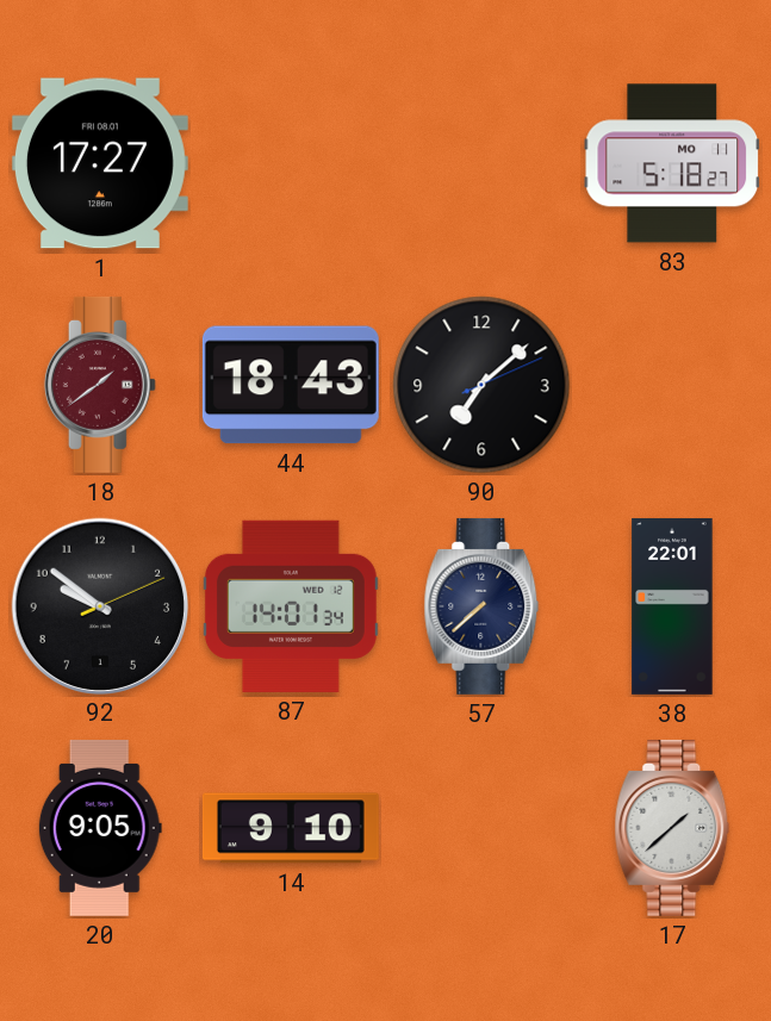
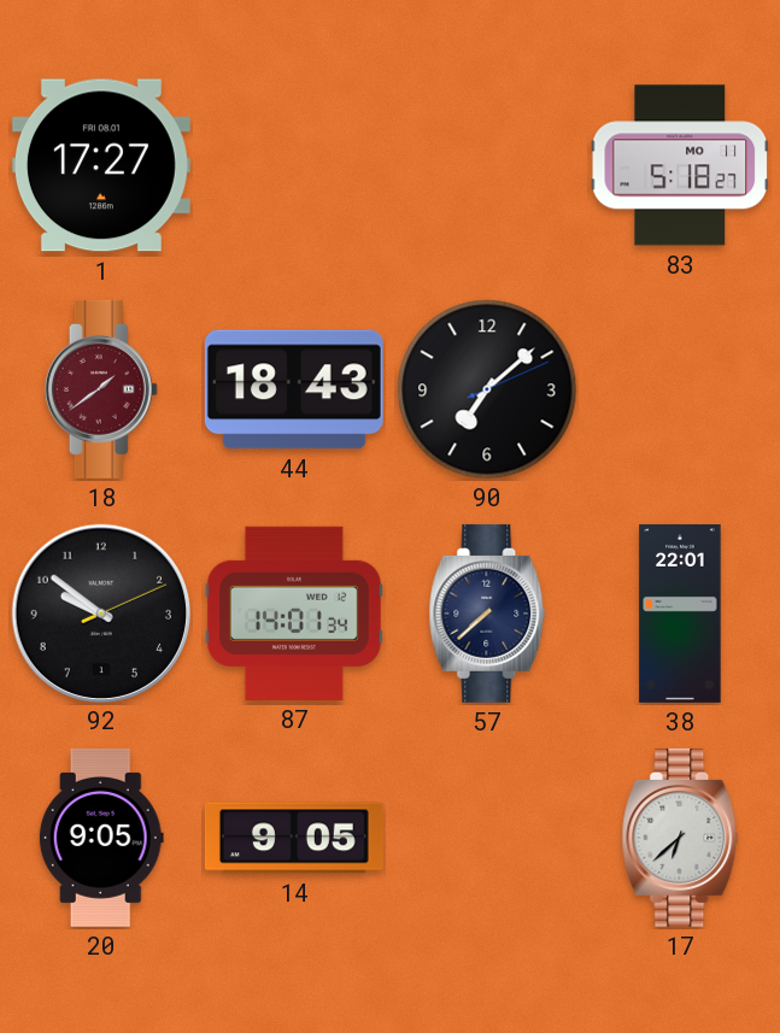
14: 9:10 -> 9:05
17: 1:38 -> 6:38
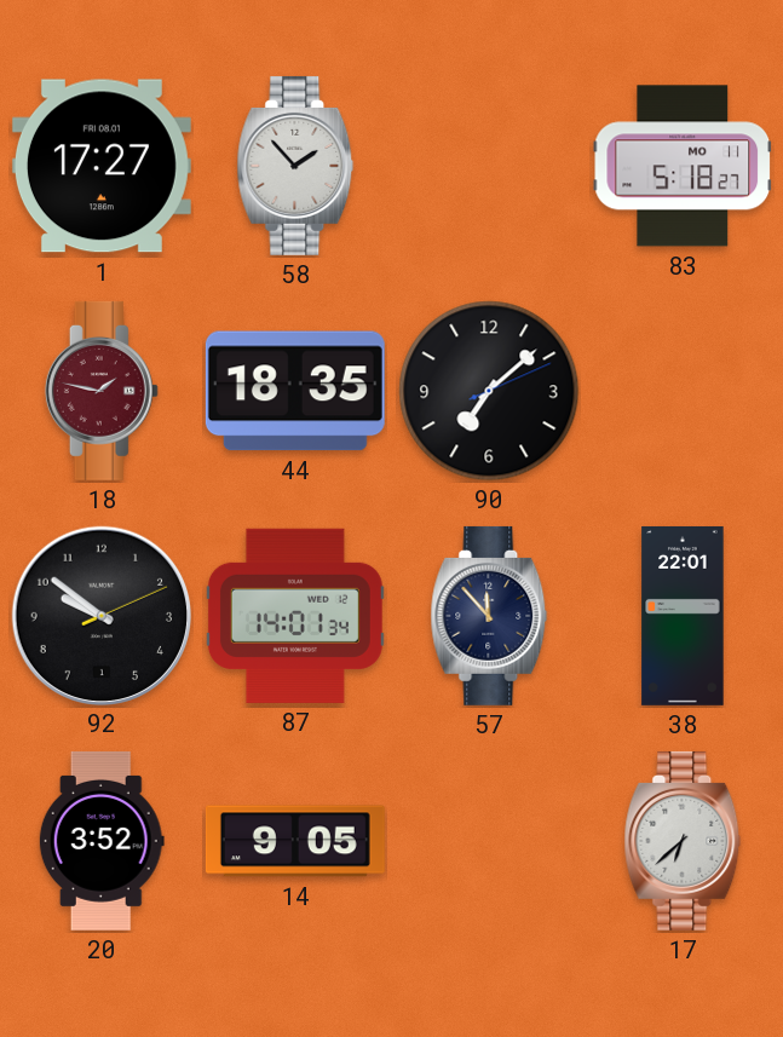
58: none -> 1:53
18: 1:39 -> 1:47
44: 18:43 -> 18:35
57: 7:38 -> 11:53
20: 9:05 -> 3:52
